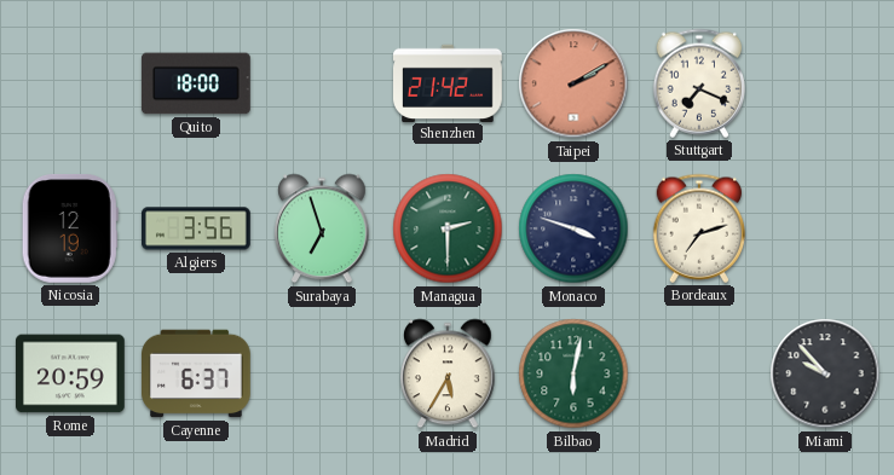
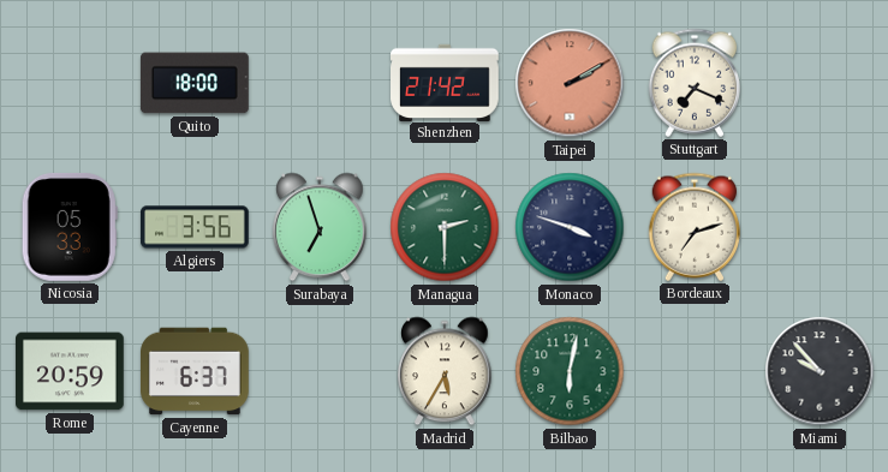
Nicosia: 12:19 -> 05:33
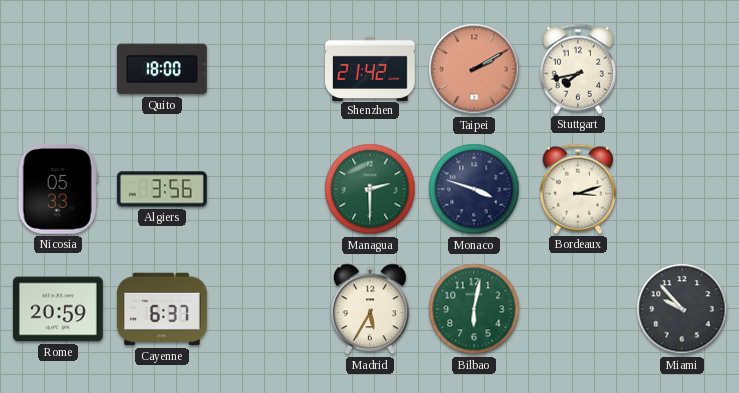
Stuttgart: 7:19 -> 7:43
Surabaya: 6:57 -> none
Bordeaux: 7:12 -> 3:12
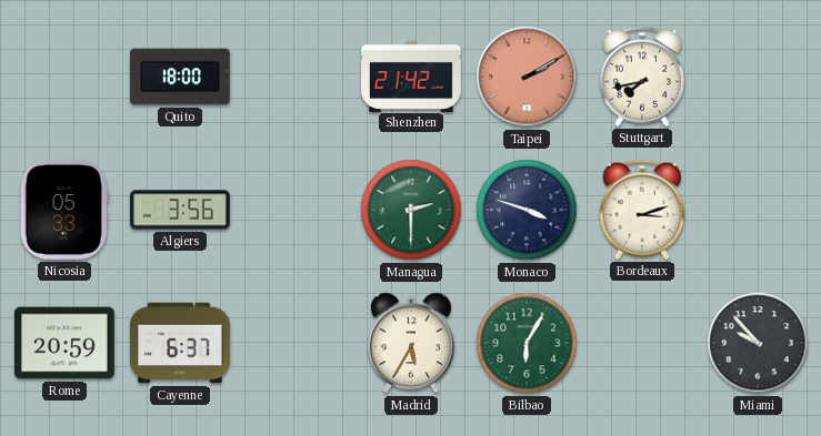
Bilbao: 6:02 -> 6:05
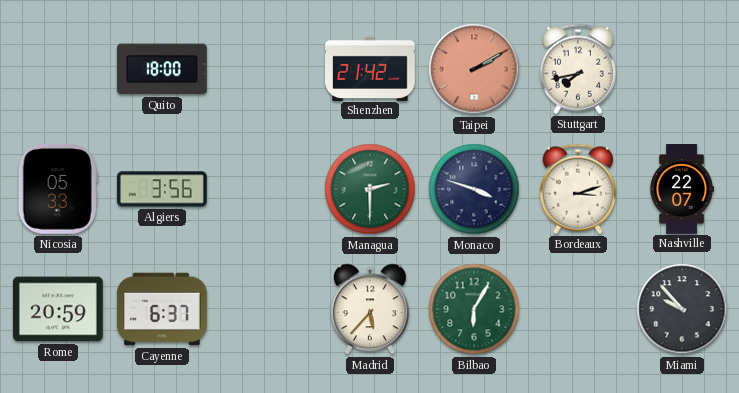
Nashville: none -> 22:07
Madrid: 5:35 -> 5:37
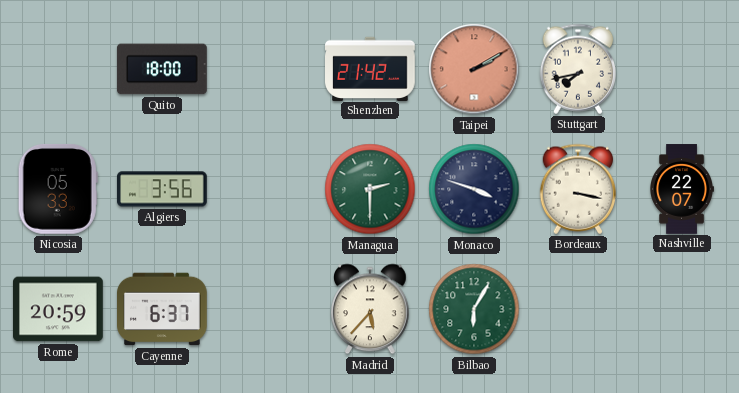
Bordeaux: 3:12 -> 3:17
Miami: 9:53 -> none
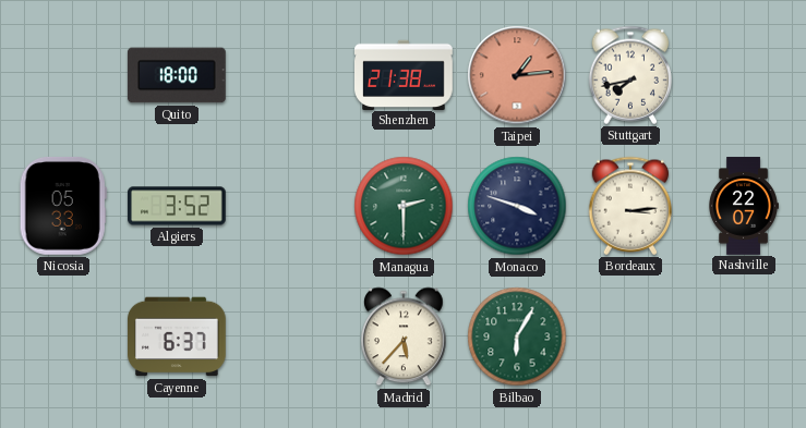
Shenzhen: 21:42 -> 21:38
Taipei: 2:10 -> 1:14
Algiers: 3:56 -> 3:52
Bordeaux: 3:17 -> 3:14
Rome: 20:59 -> none
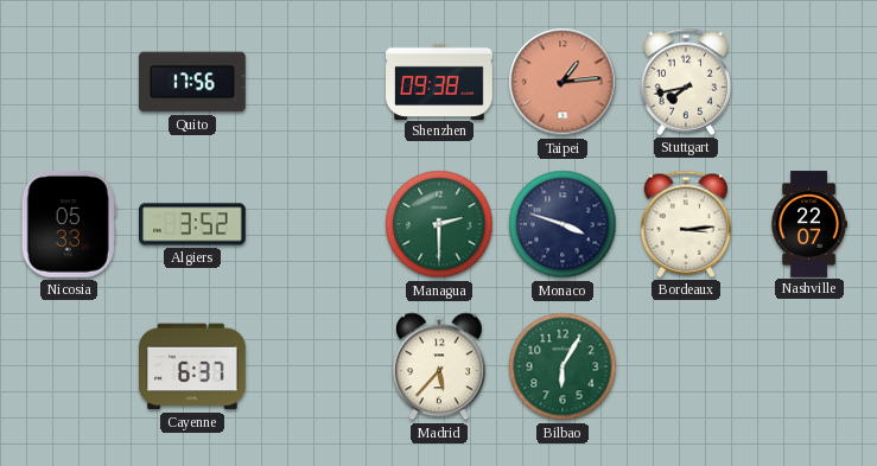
Quito: 18:00 -> 17:56
Shenzhen: 21:38 -> 09:38
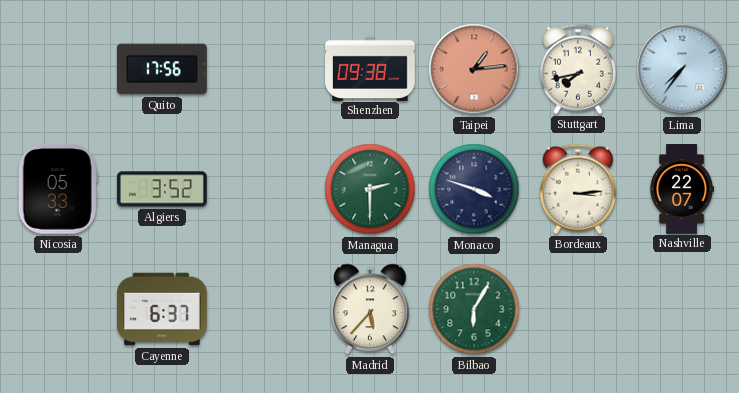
Lima: none -> 7:36
